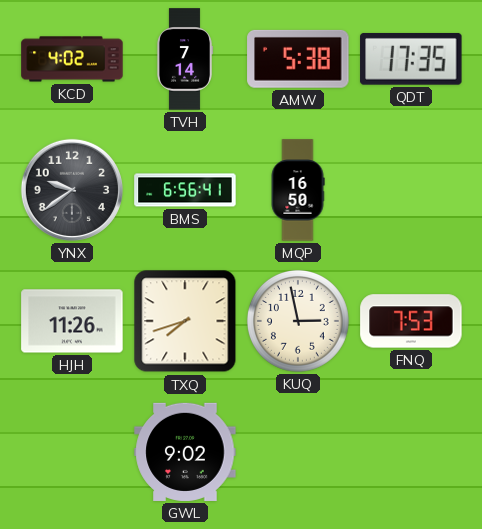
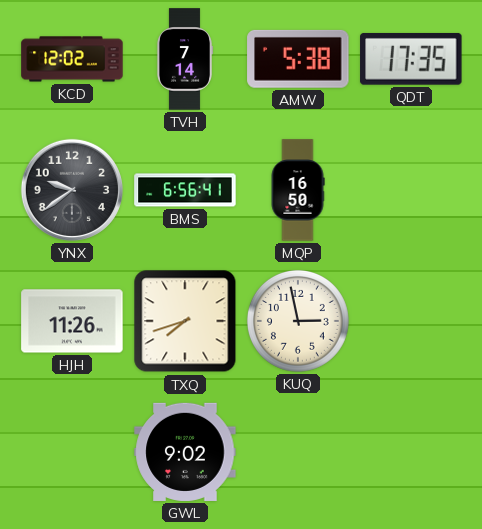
KCD: 4:02 -> 12:02
FNQ: 7:53 -> none
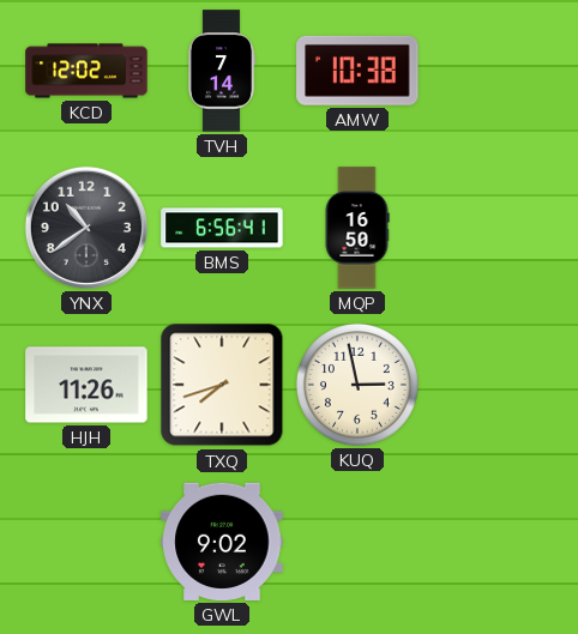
AMW: 5:38 -> 10:38
QDT: 17:35 -> none
YNX: 9:39 -> 10:39
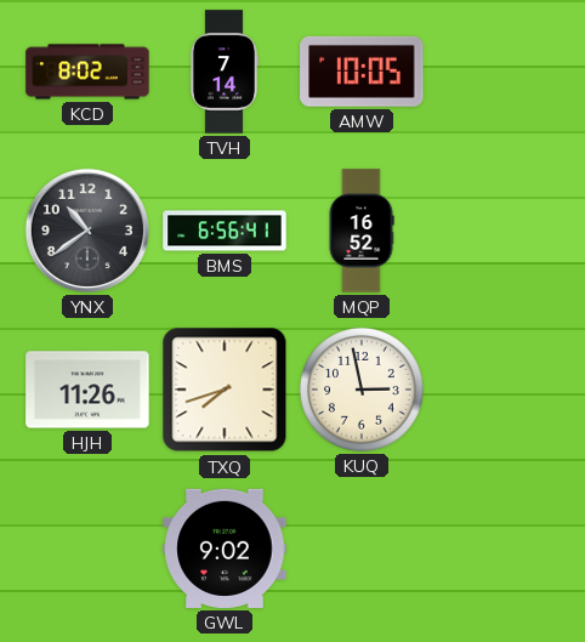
KCD: 12:02 -> 8:02
AMW: 10:38 -> 10:05
MQP: 16:50 -> 16:52
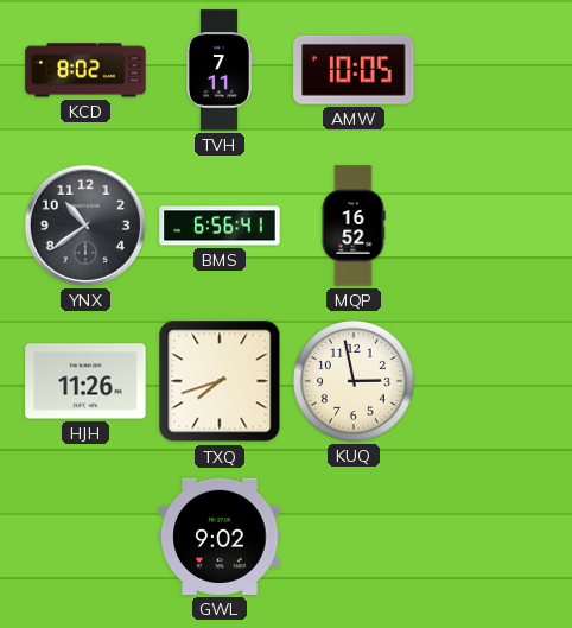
TVH: 7:14 -> 7:11
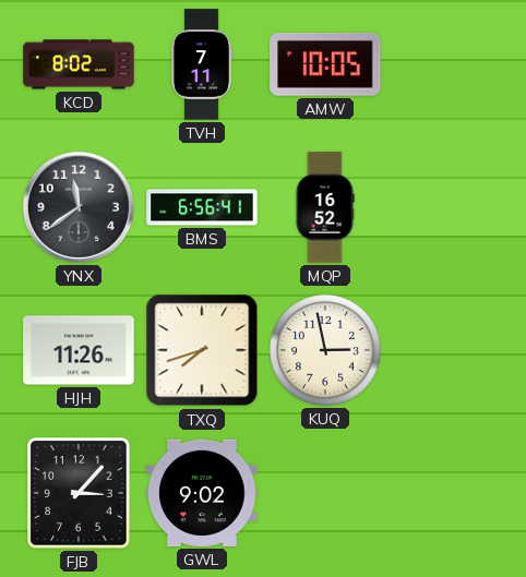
YNX: 10:39 -> 11:39
FJB: none -> 3:07
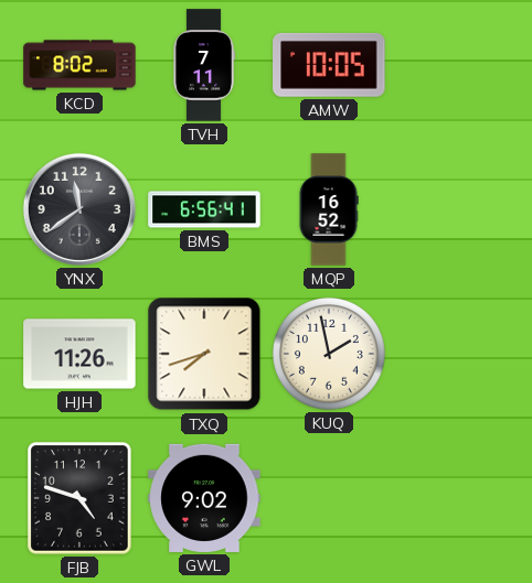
KUQ: 2:58 -> 1:58
FJB: 3:07 -> 4:48
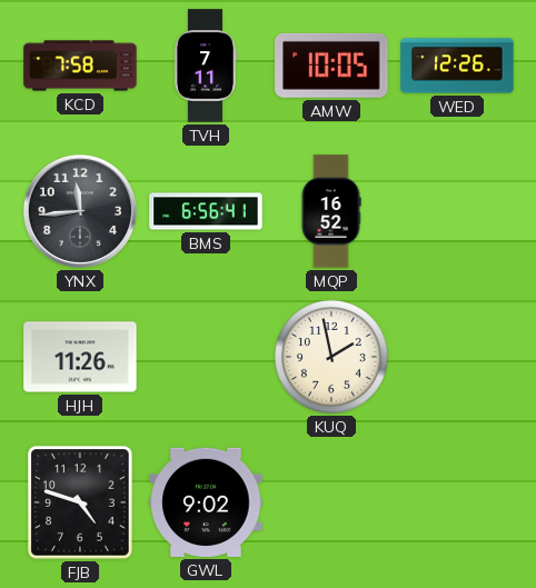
KCD: 8:02 -> 7:58
WED: none -> 12:26
YNX: 11:39 -> 11:44
TXQ: 7:42 -> none
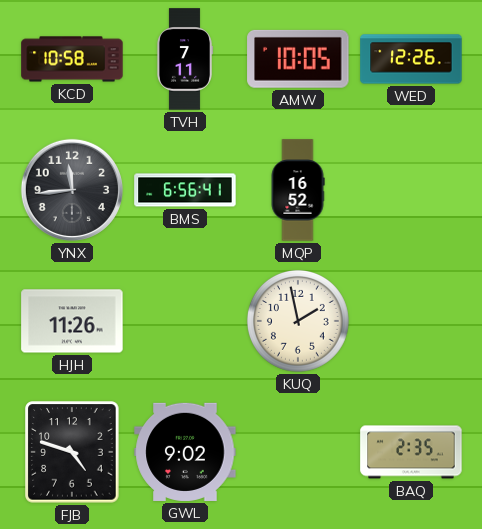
KCD: 7:58 -> 10:58
BAQ: none -> 2:35
